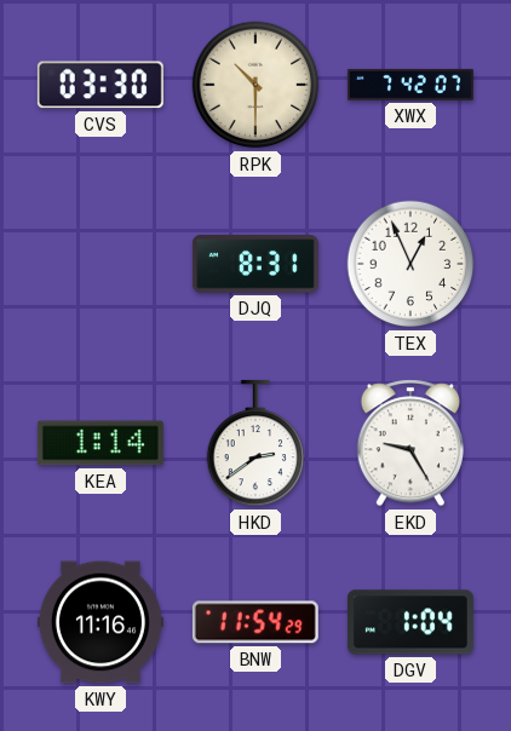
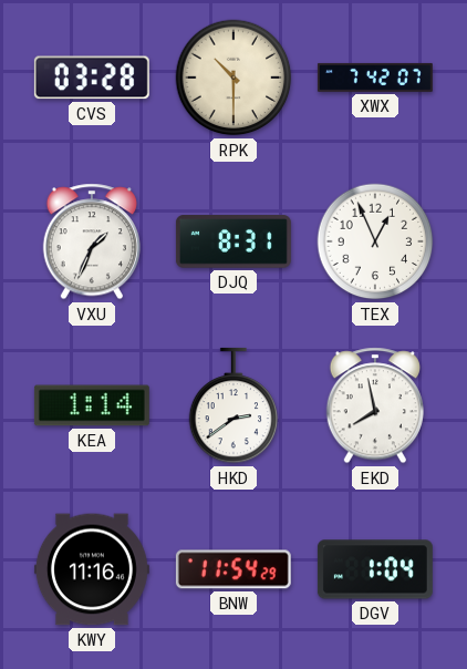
CVS: 03:30 -> 03:28
VXU: none -> 1:34
EKD: 9:25 -> 7:58
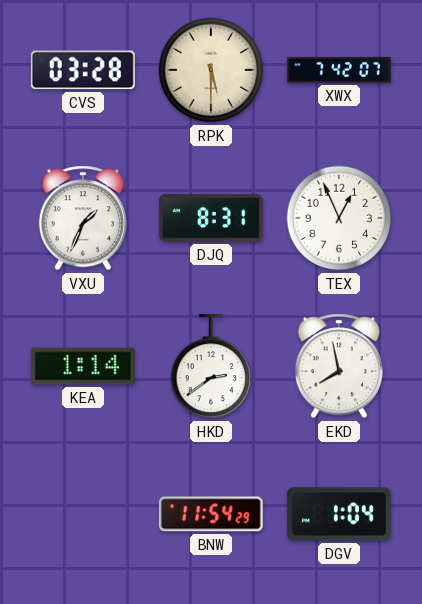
RPK: 10:30 -> 5:30
KWY: 11:16 -> none
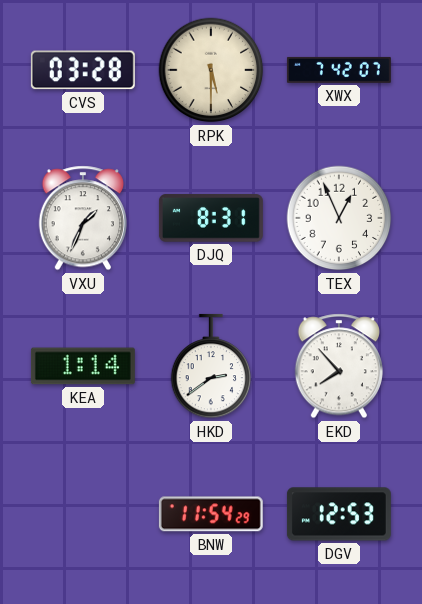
EKD: 7:58 -> 7:53
DGV: 1:04 -> 12:53
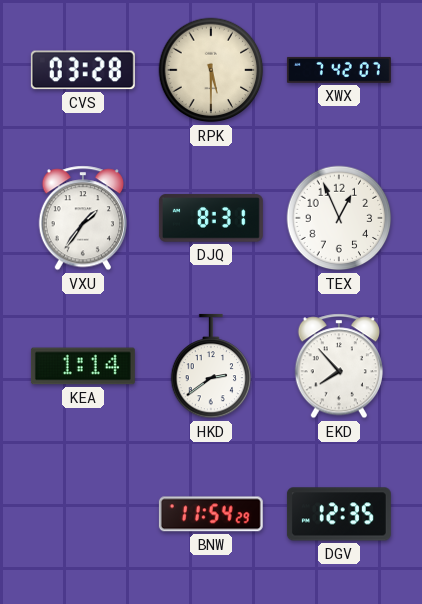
VXU: 1:34 -> 1:36
DGV: 12:53 -> 12:35
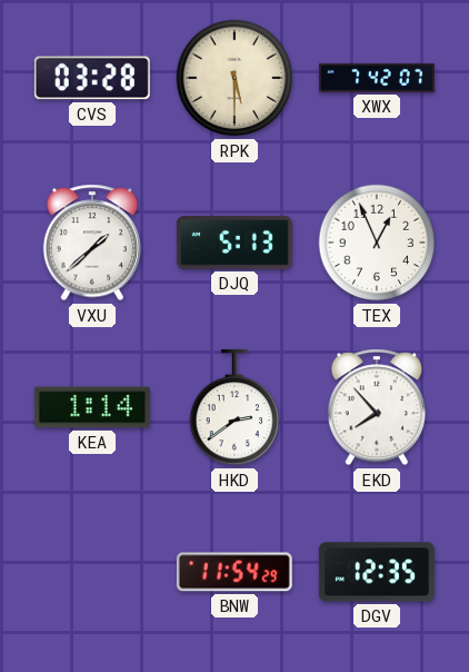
VXU: 1:36 -> 1:38
DJQ: 8:31 -> 5:13
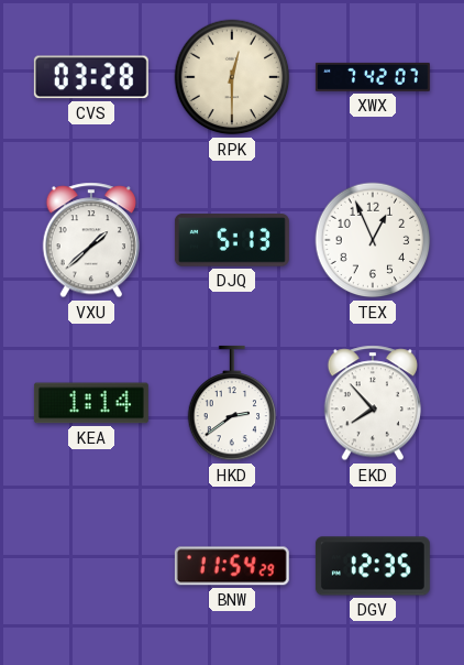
RPK: 5:30 -> 12:30
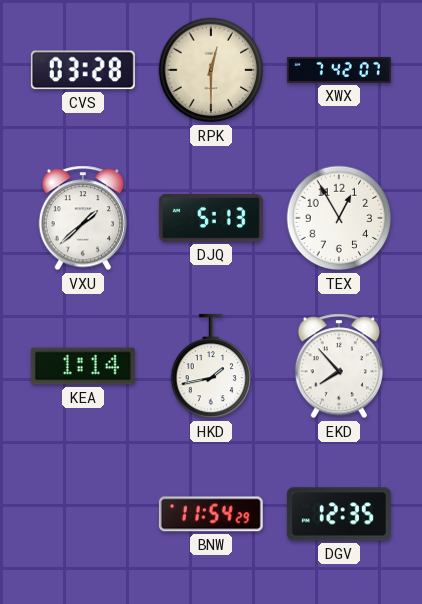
TEX: 12:56 -> 12:55
HKD: 2:39 -> 1:43
